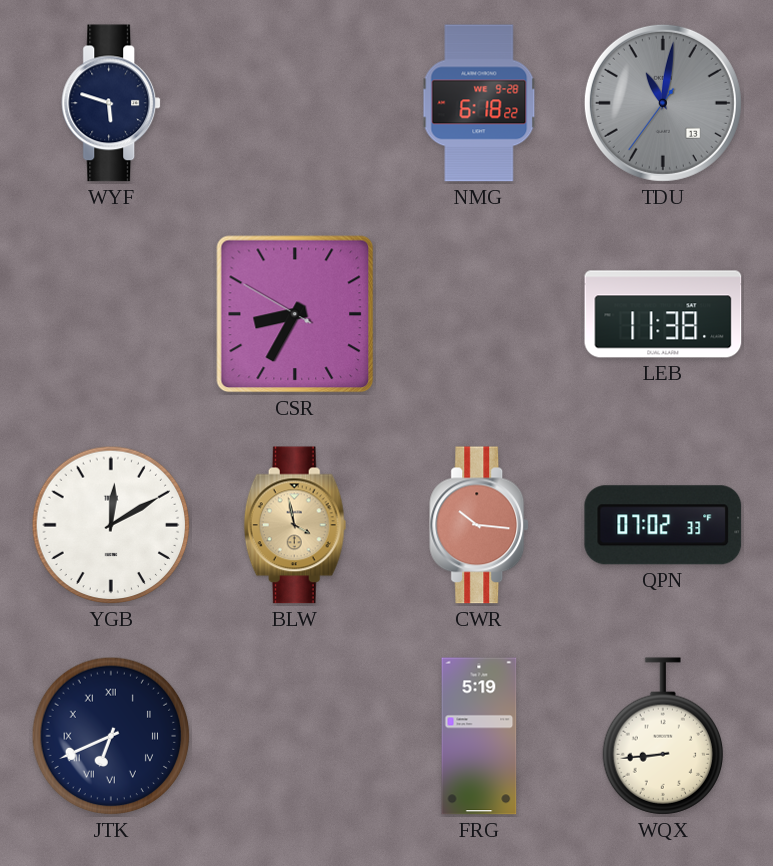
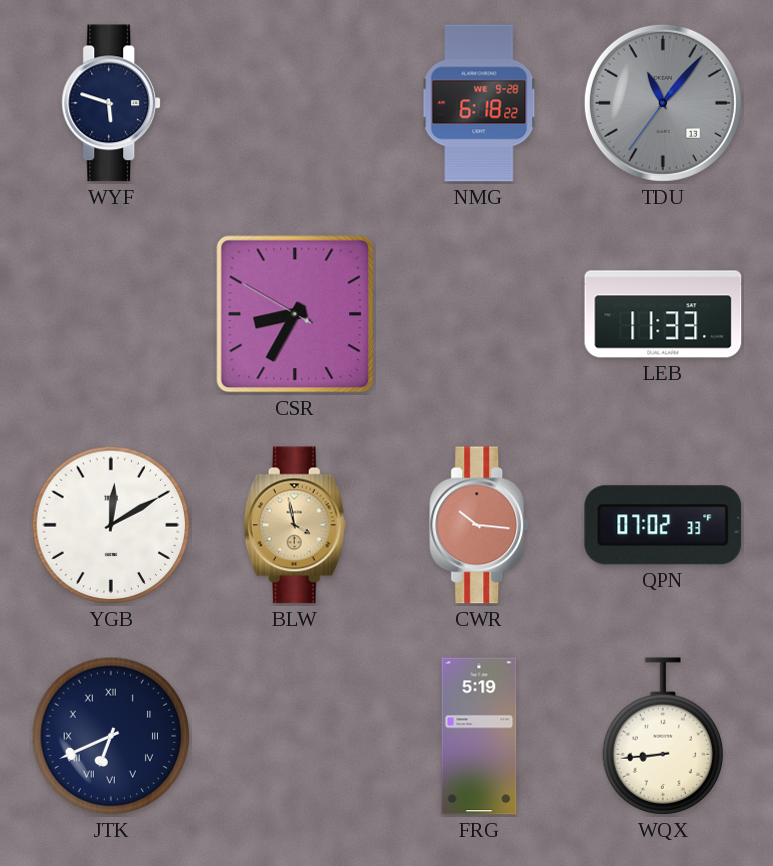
TDU: 11:01 -> 11:06
LEB: 11:38 -> 11:33
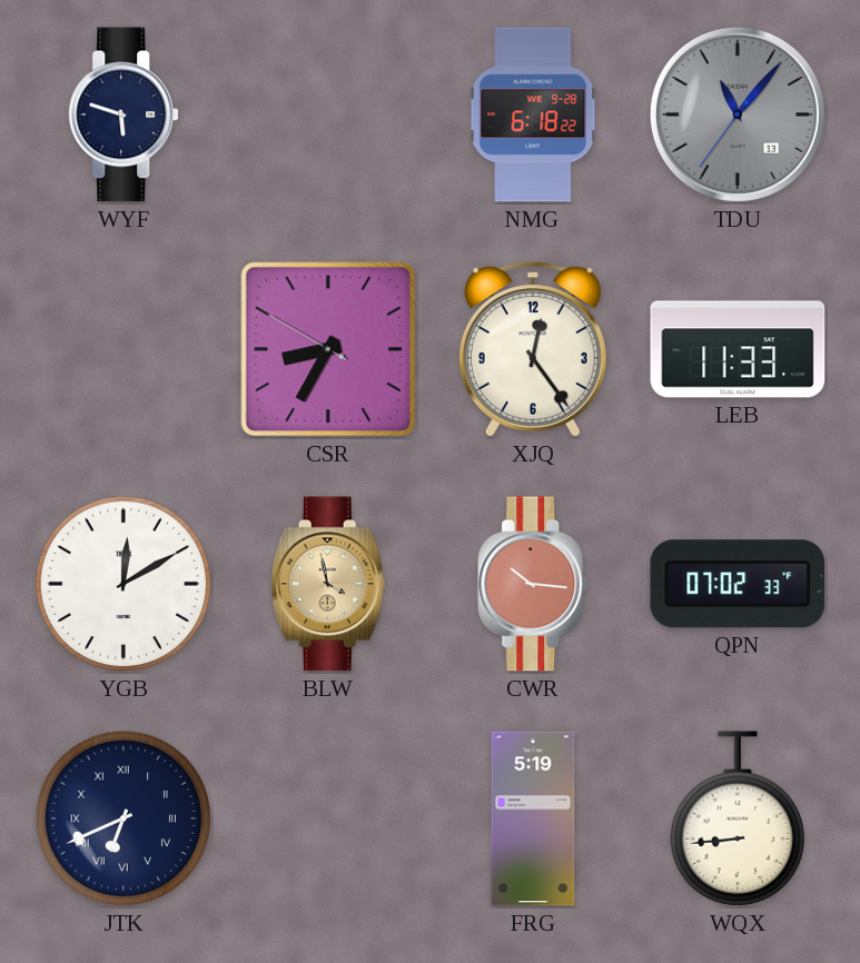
XJQ: none -> 12:24
